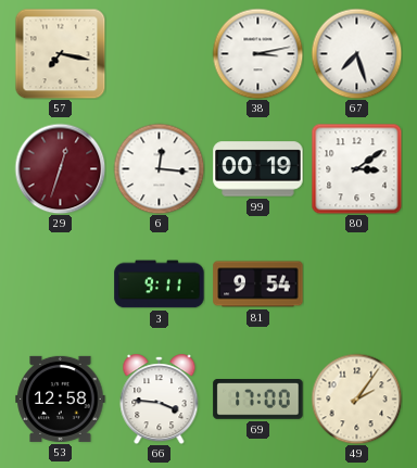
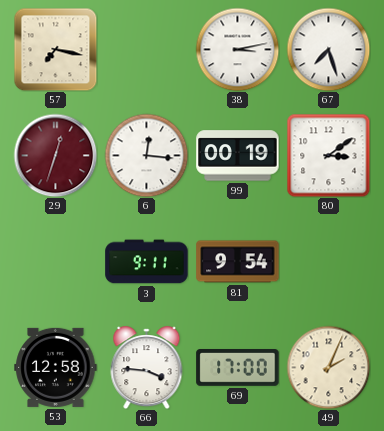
49: 2:06 -> 2:04
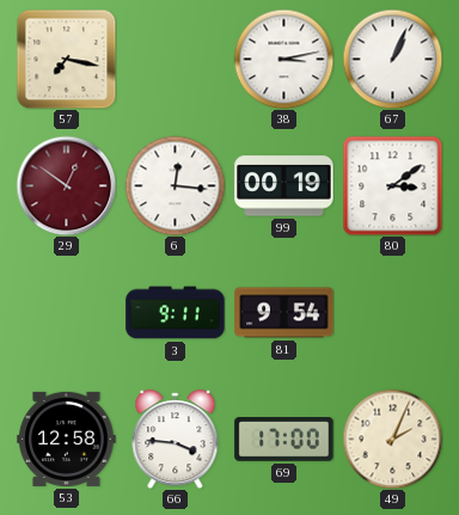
67: 7:27 -> 1:04
29: 12:33 -> 12:51
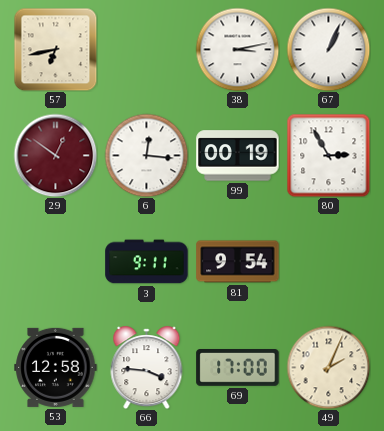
57: 7:17 -> 6:43
80: 3:09 -> 2:55
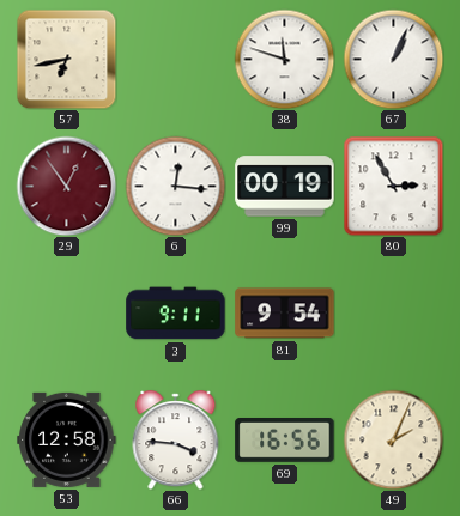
38: 3:13 -> 11:48
29: 12:51 -> 12:54
69: 17:00 -> 16:56
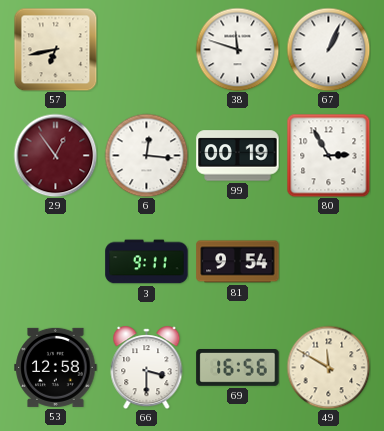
66: 3:46 -> 3:30
49: 2:04 -> 11:50
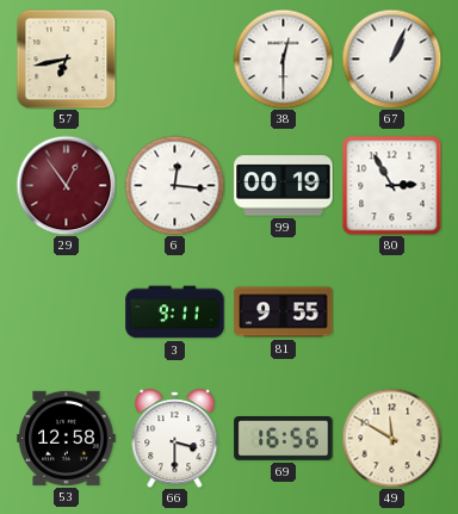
38: 11:48 -> 12:30
81: 9:54 -> 9:55
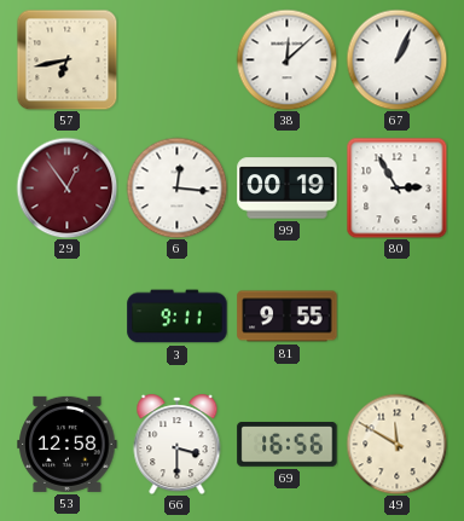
38: 12:30 -> 12:08
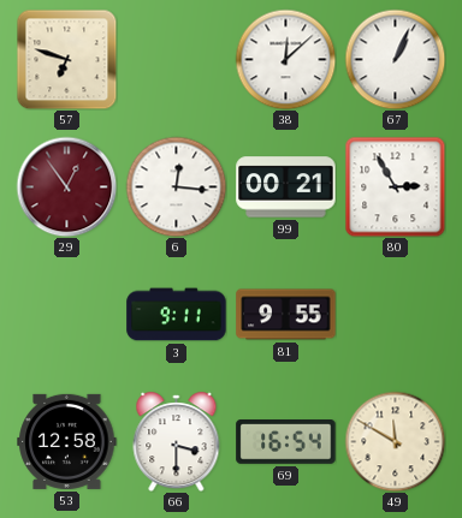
57: 6:43 -> 6:48
99: 00:19 -> 00:21
69: 16:56 -> 16:54
